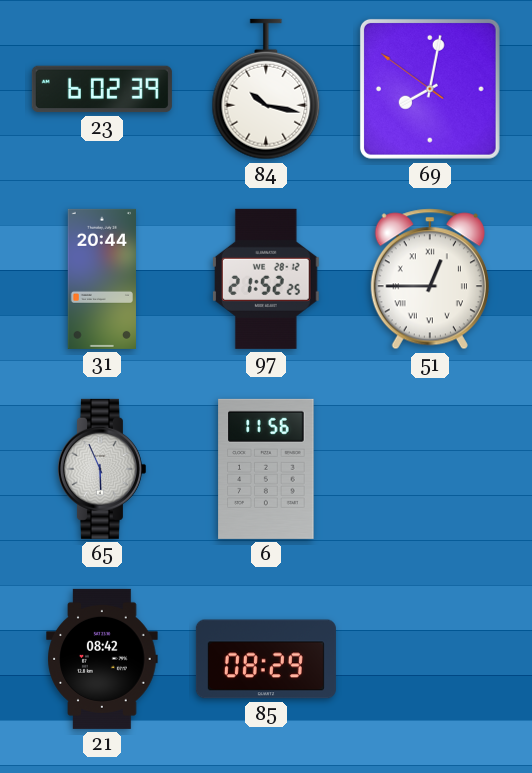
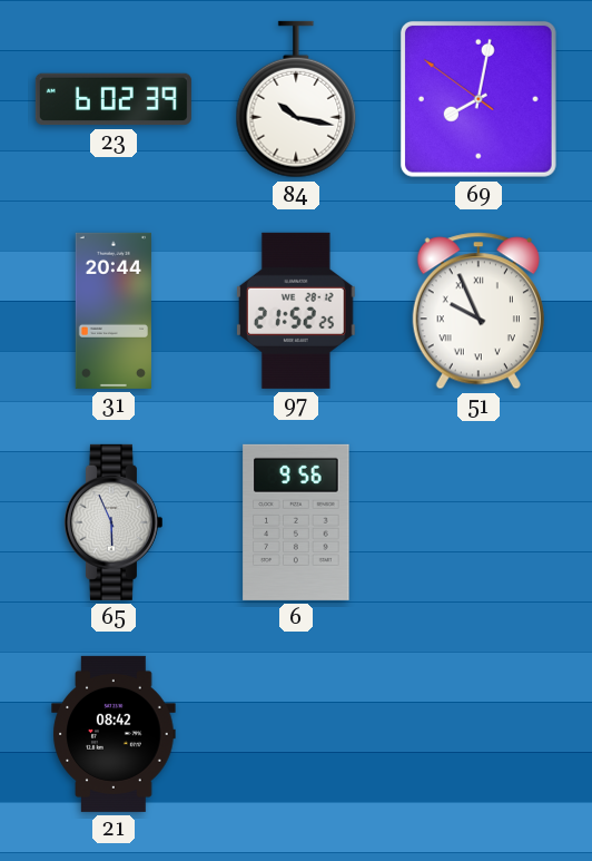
51: 12:45 -> 9:56
6: 11:56 -> 9:56
85: 08:29 -> none
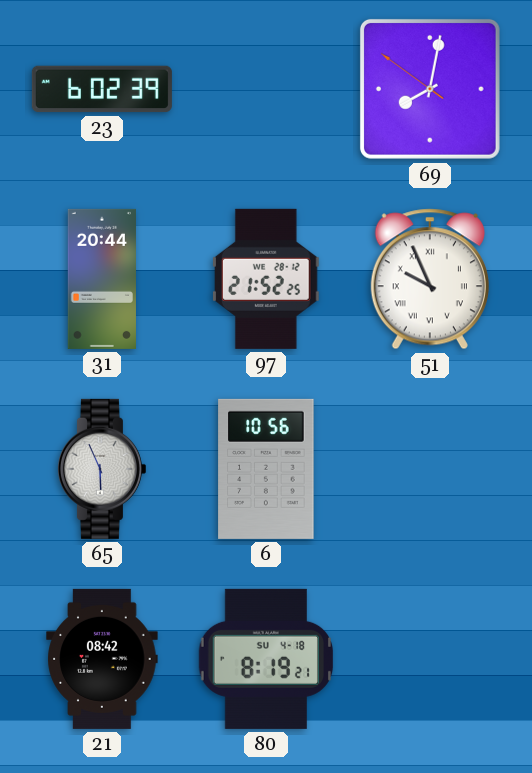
84: 10:17 -> none
6: 9:56 -> 10:56
80: none -> 8:19
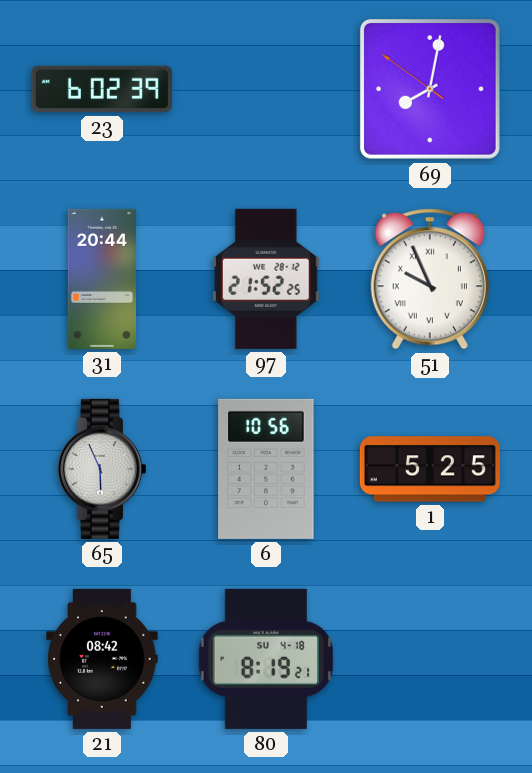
1: none -> 5:25
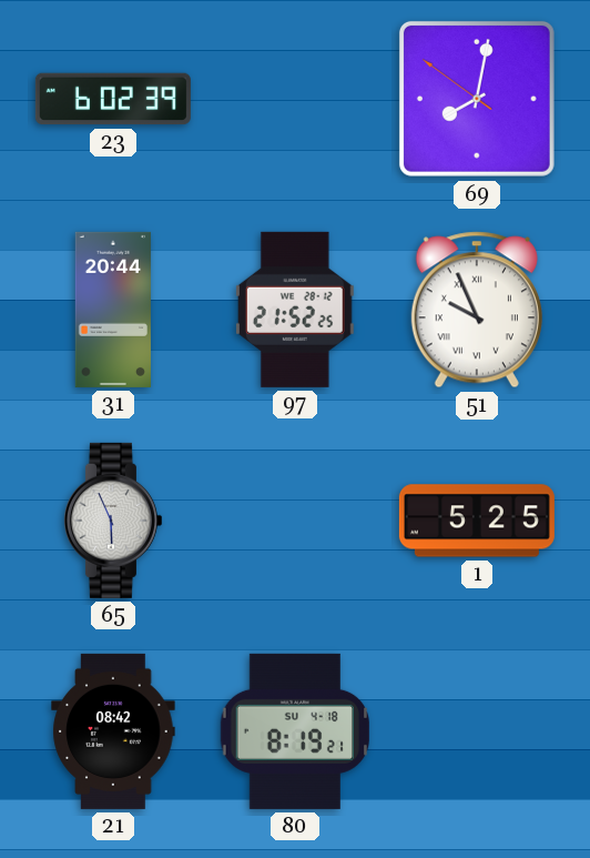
6: 10:56 -> none
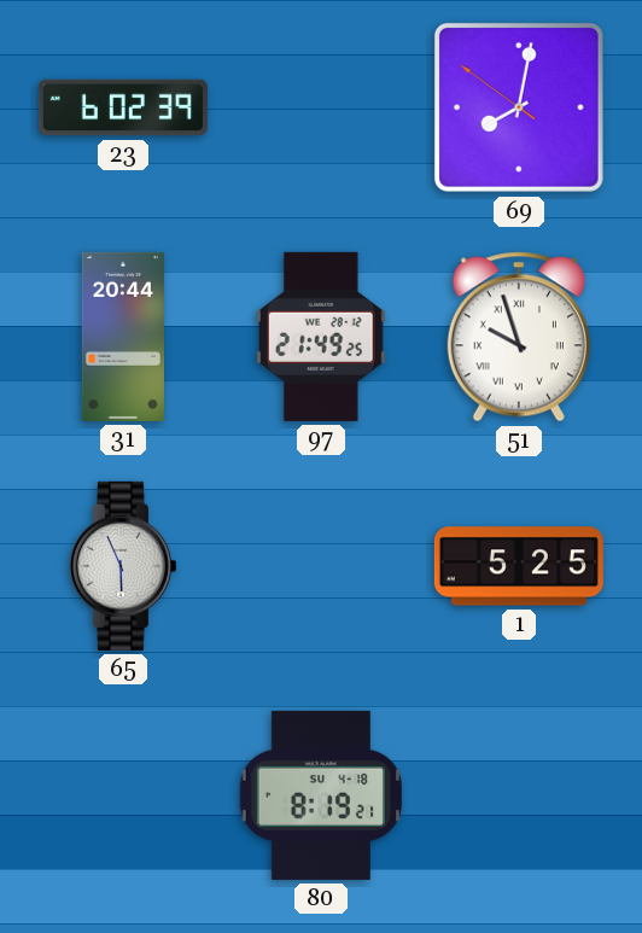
97: 21:52 -> 21:49
51: 9:56 -> 9:57
21: 08:42 -> none
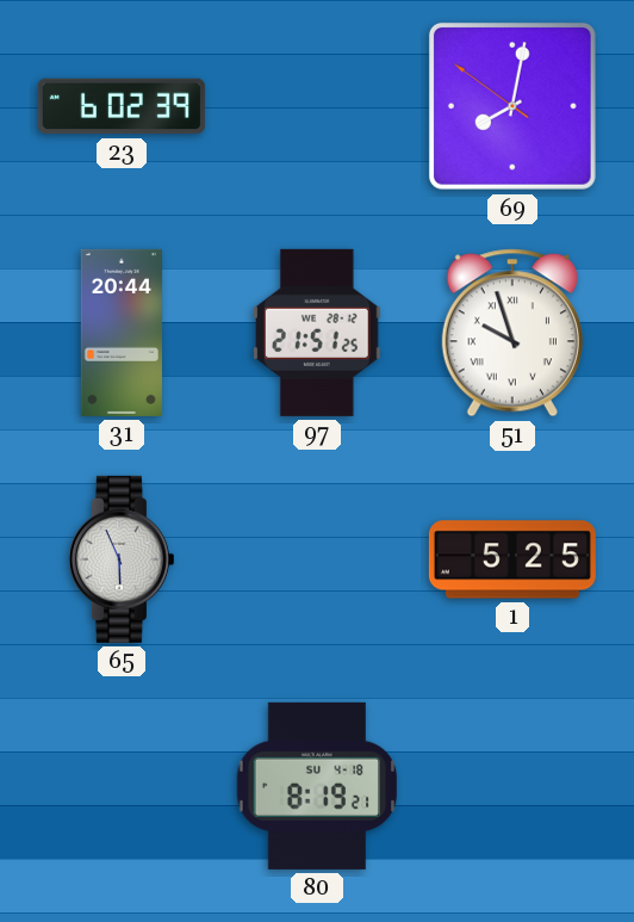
97: 21:49 -> 21:51
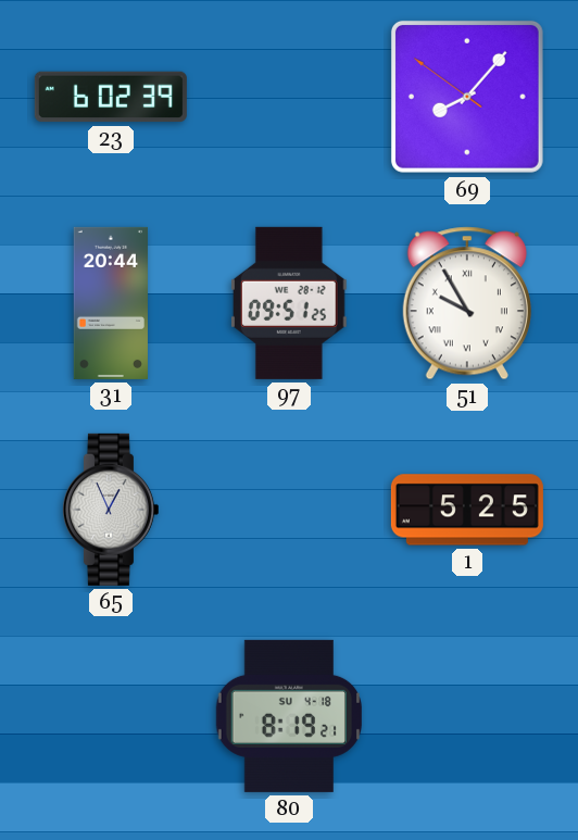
69: 8:01 -> 8:06
97: 21:51 -> 09:51
51: 9:57 -> 9:55
65: 5:56 -> 12:56
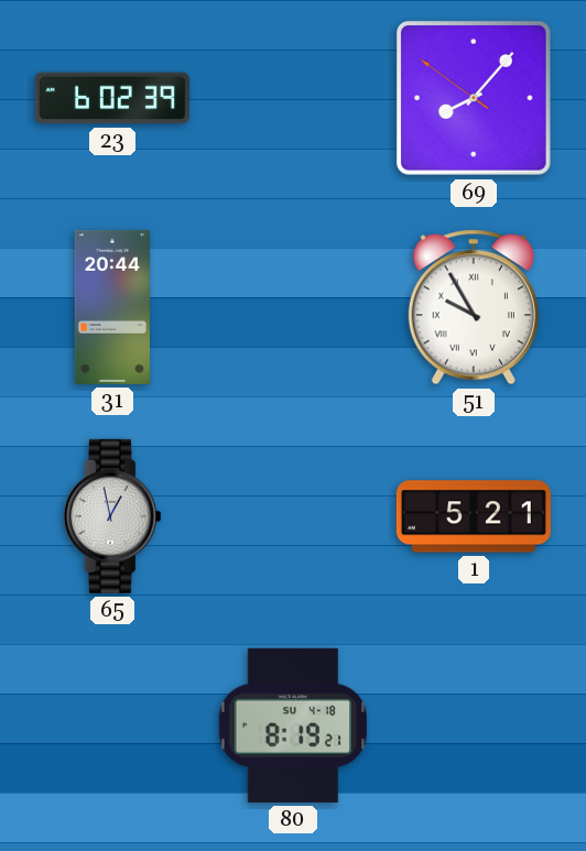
97: 09:51 -> none
65: 12:56 -> 12:58
1: 5:25 -> 5:21
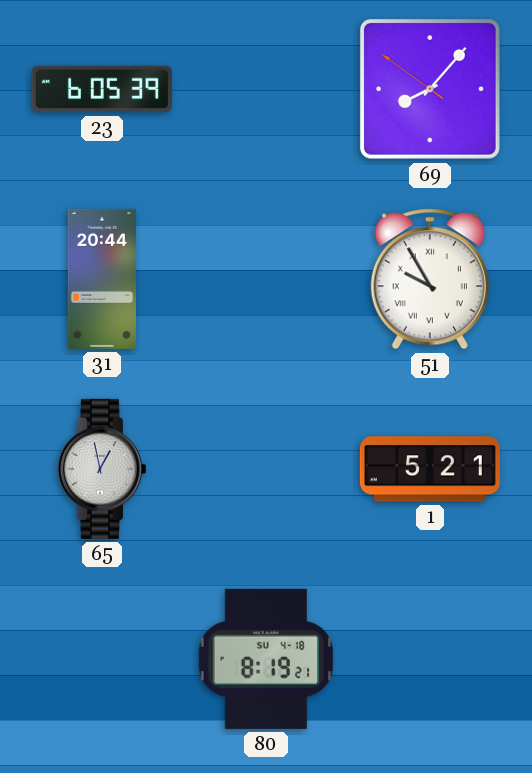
23: 6:02 -> 6:05
